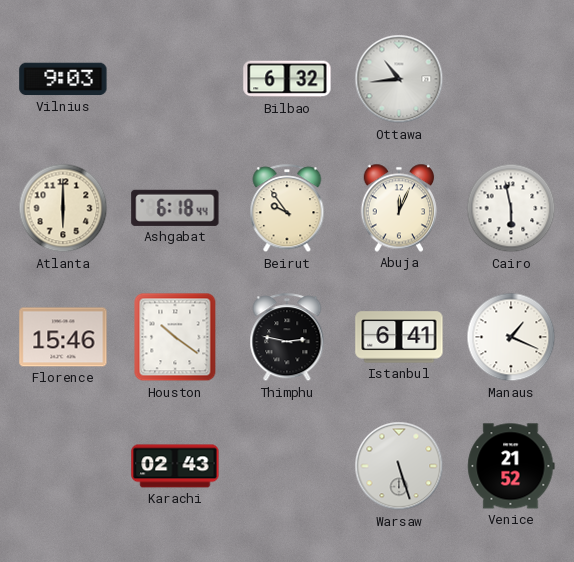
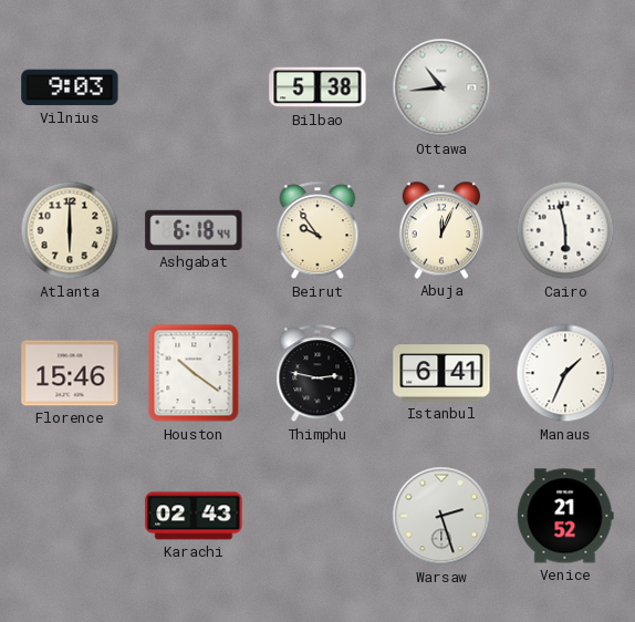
Bilbao: 6:32 -> 5:38
Manaus: 1:19 -> 1:34
Warsaw: 5:27 -> 2:27
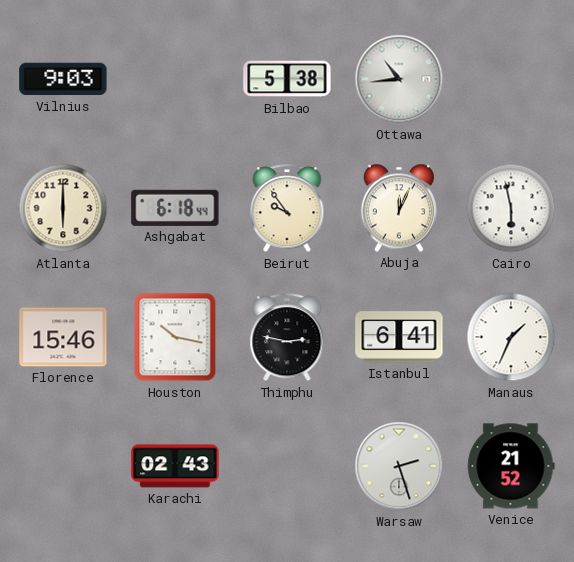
Houston: 10:21 -> 10:17
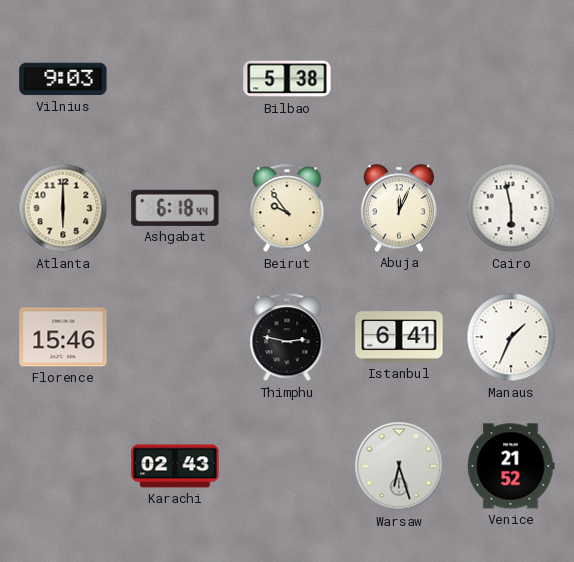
Ottawa: 10:44 -> none
Houston: 10:17 -> none
Warsaw: 2:27 -> 6:27
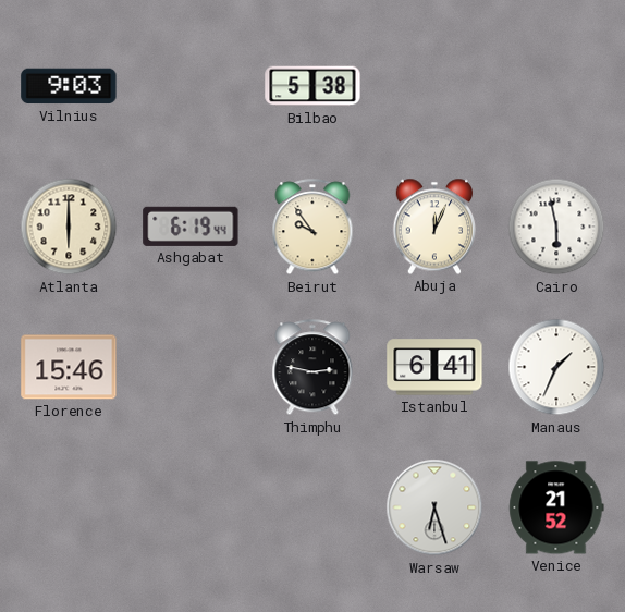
Ashgabat: 6:18 -> 6:19
Karachi: 02:43 -> none
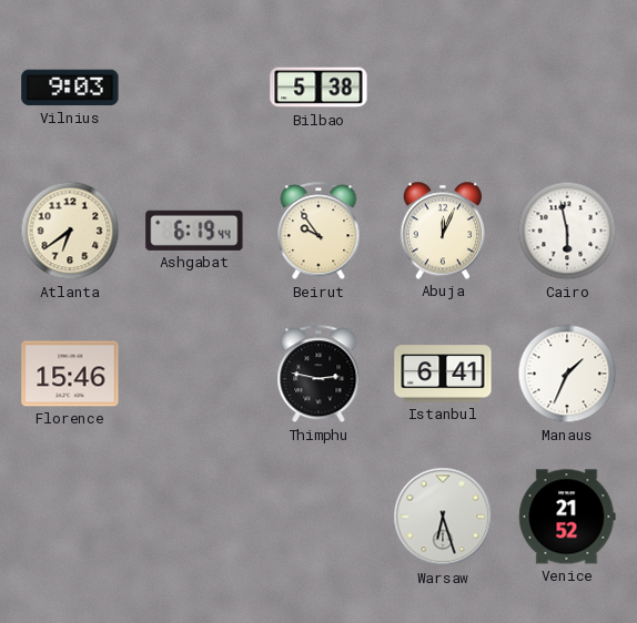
Atlanta: 6:00 -> 6:39
